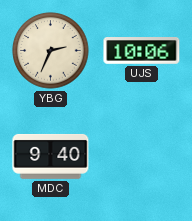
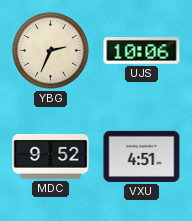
MDC: 9:40 -> 9:52
VXU: none -> 4:51
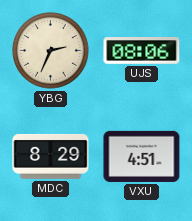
UJS: 10:06 -> 08:06
MDC: 9:52 -> 8:29
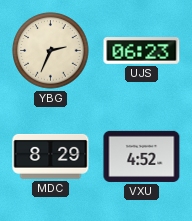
UJS: 08:06 -> 06:23
VXU: 4:51 -> 4:52
